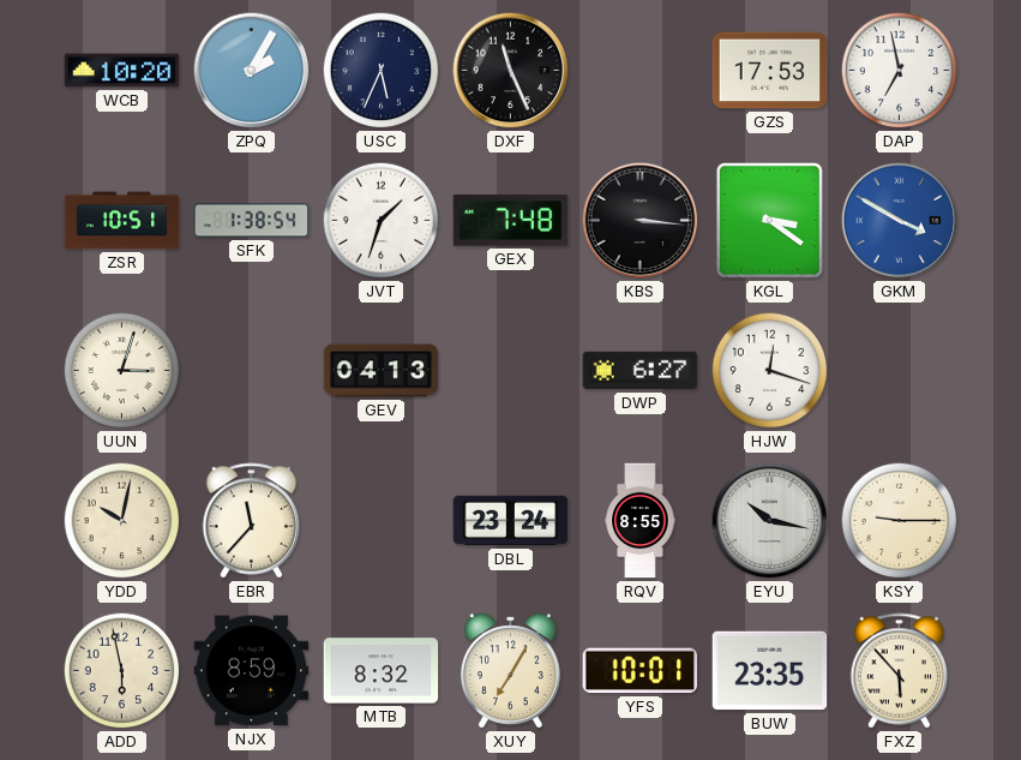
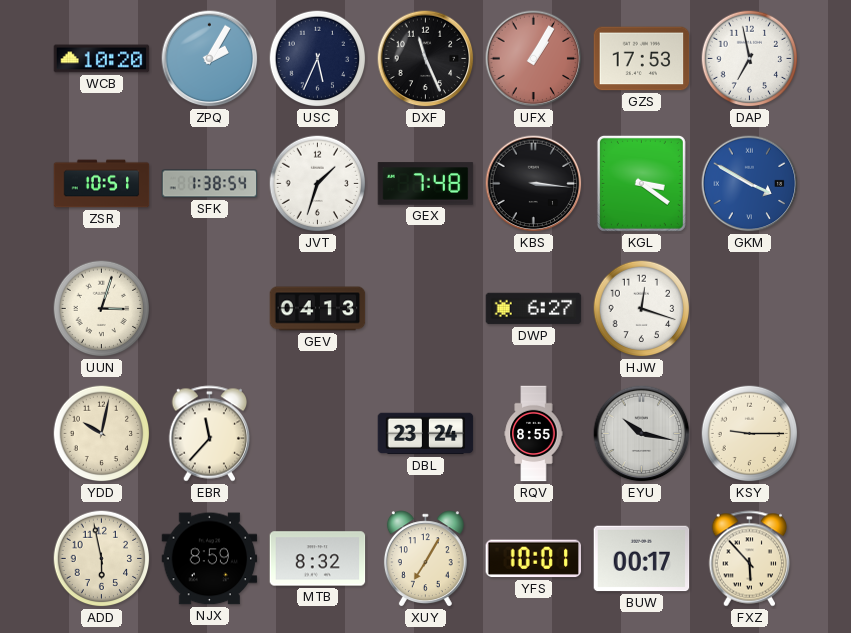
UFX: none -> 1:05
BUW: 23:35 -> 00:17
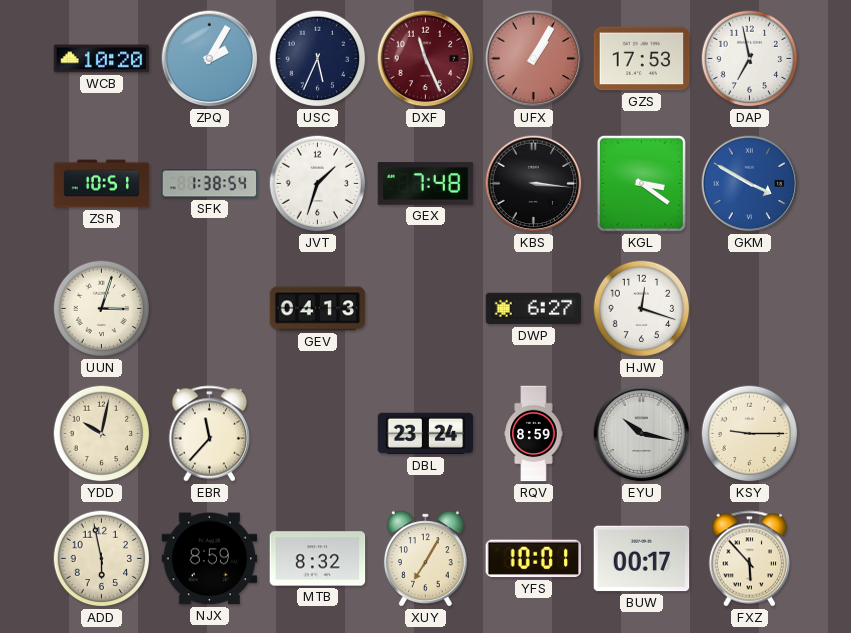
DXF dial: black -> burgundy
RQV: 8:55 -> 8:59
